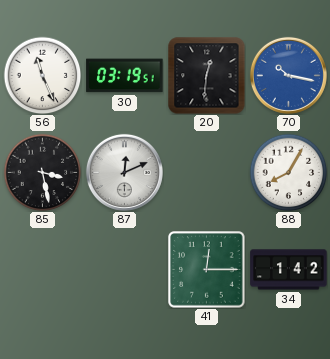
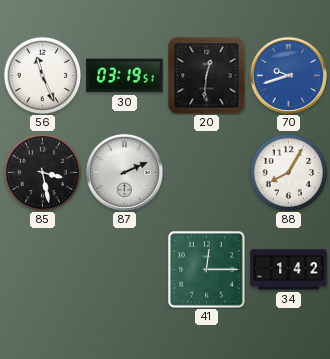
70: 10:17 -> 9:42
87: 12:11 -> 2:11
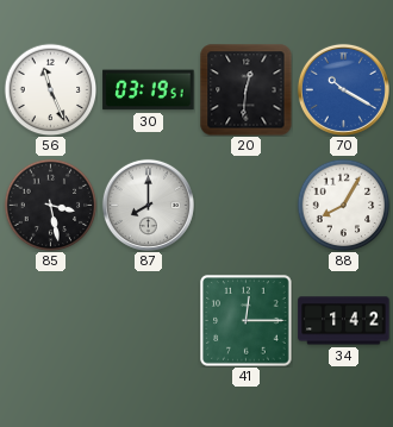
70: 9:42 -> 10:20
87: 2:11 -> 8:00
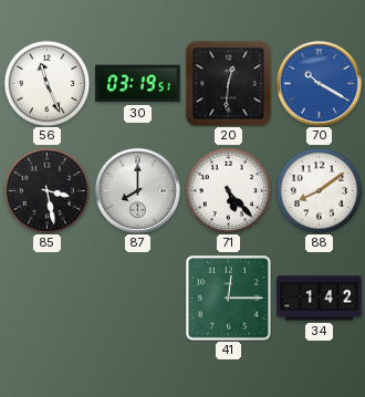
71: none -> 5:23
88: 8:05 -> 8:09
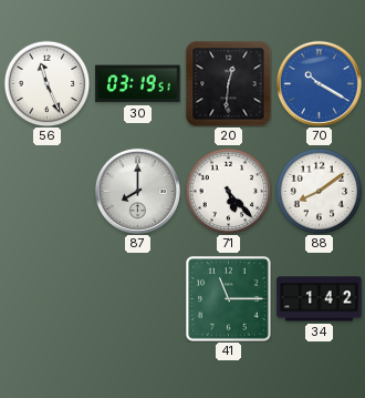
85: 3:28 -> none
41: 12:15 -> 11:15
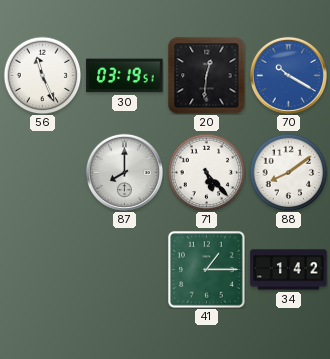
41: 11:15 -> 1:15
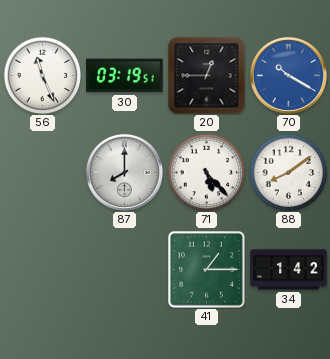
20: 12:31 -> 12:45
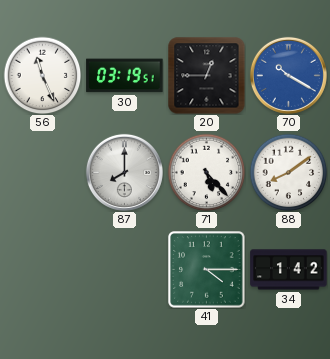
41: 1:15 -> 4:15
